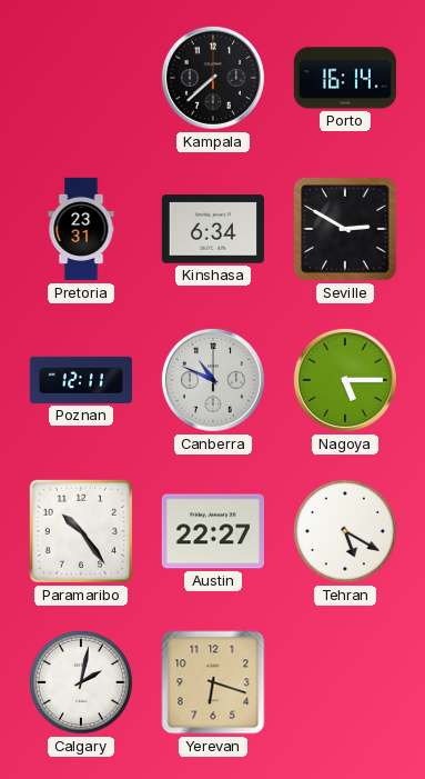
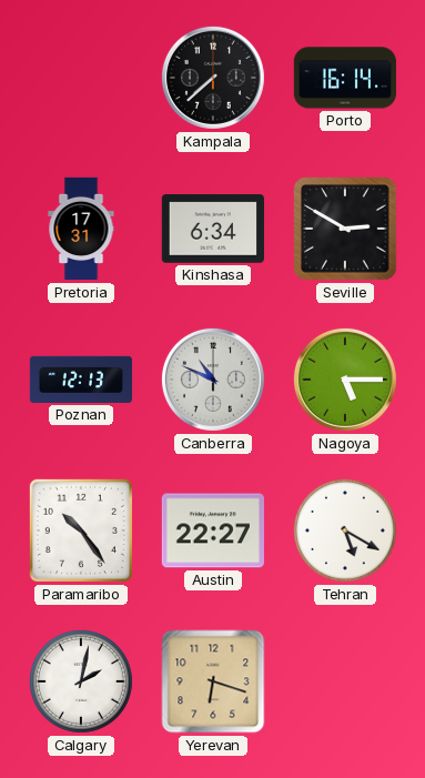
Pretoria: 23:31 -> 17:31
Poznan: 12:11 -> 12:13
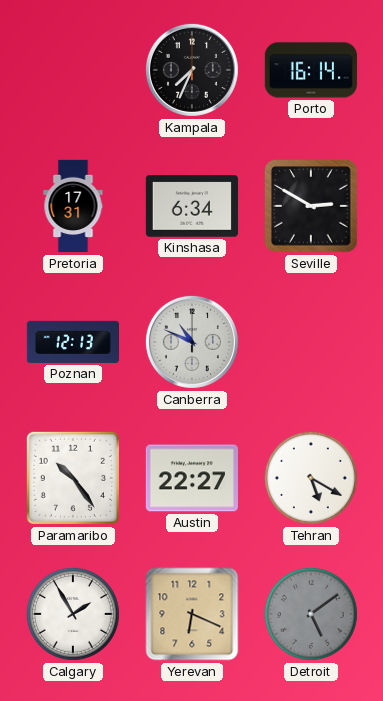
Kampala: 7:38 -> 7:34
Nagoya: 5:15 -> none
Calgary: 2:02 -> 1:55
Yerevan: 6:18 -> 6:19
Detroit: none -> 5:09
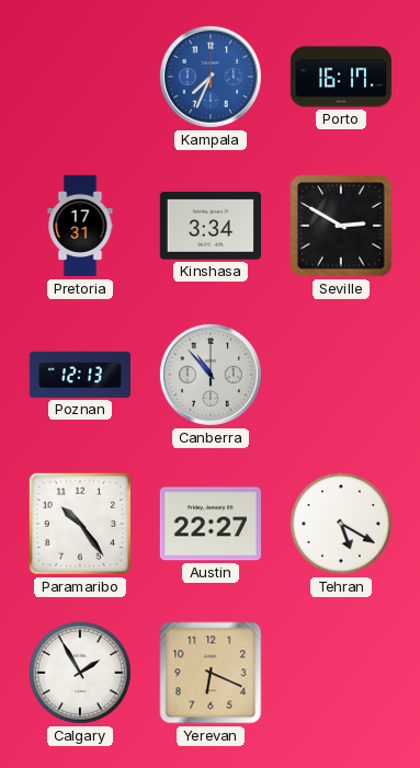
Kampala dial: black -> blue
Porto: 16:14 -> 16:17
Kinshasa: 6:34 -> 3:34
Canberra: 10:49 -> 10:53
Detroit: 5:09 -> none
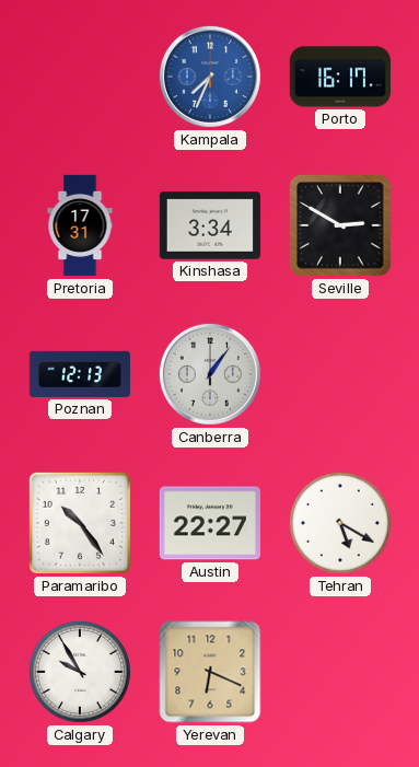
Canberra: 10:53 -> 1:06
Calgary: 1:55 -> 9:55
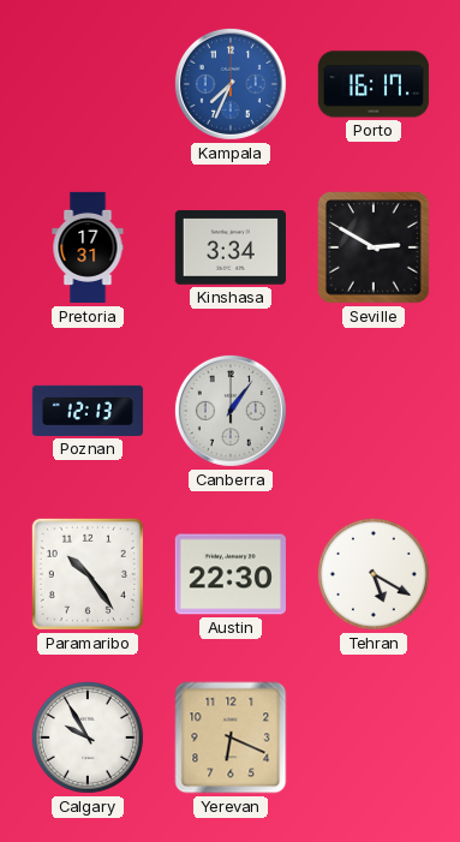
Austin: 22:27 -> 22:30
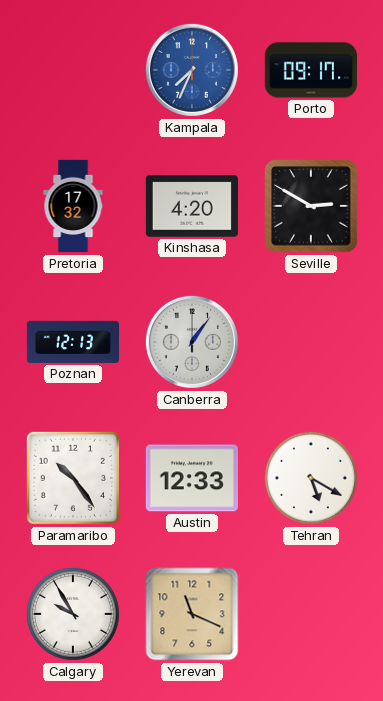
Porto: 16:17 -> 09:17
Pretoria: 17:31 -> 17:32
Kinshasa: 3:34 -> 4:20
Austin: 22:30 -> 12:33
Yerevan: 6:19 -> 11:19
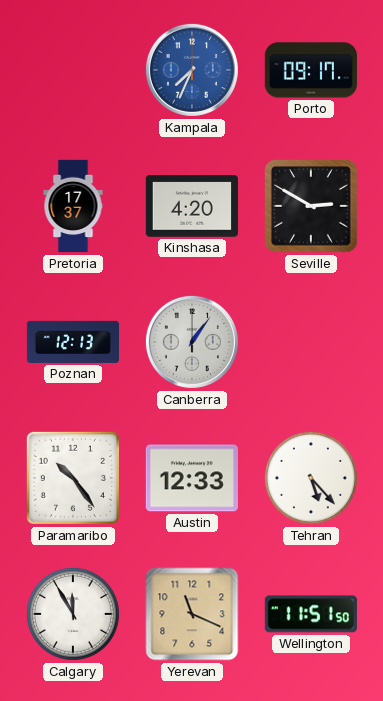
Pretoria: 17:32 -> 17:37
Tehran: 5:20 -> 5:23
Calgary: 9:55 -> 11:55
Wellington: none -> 11:51
